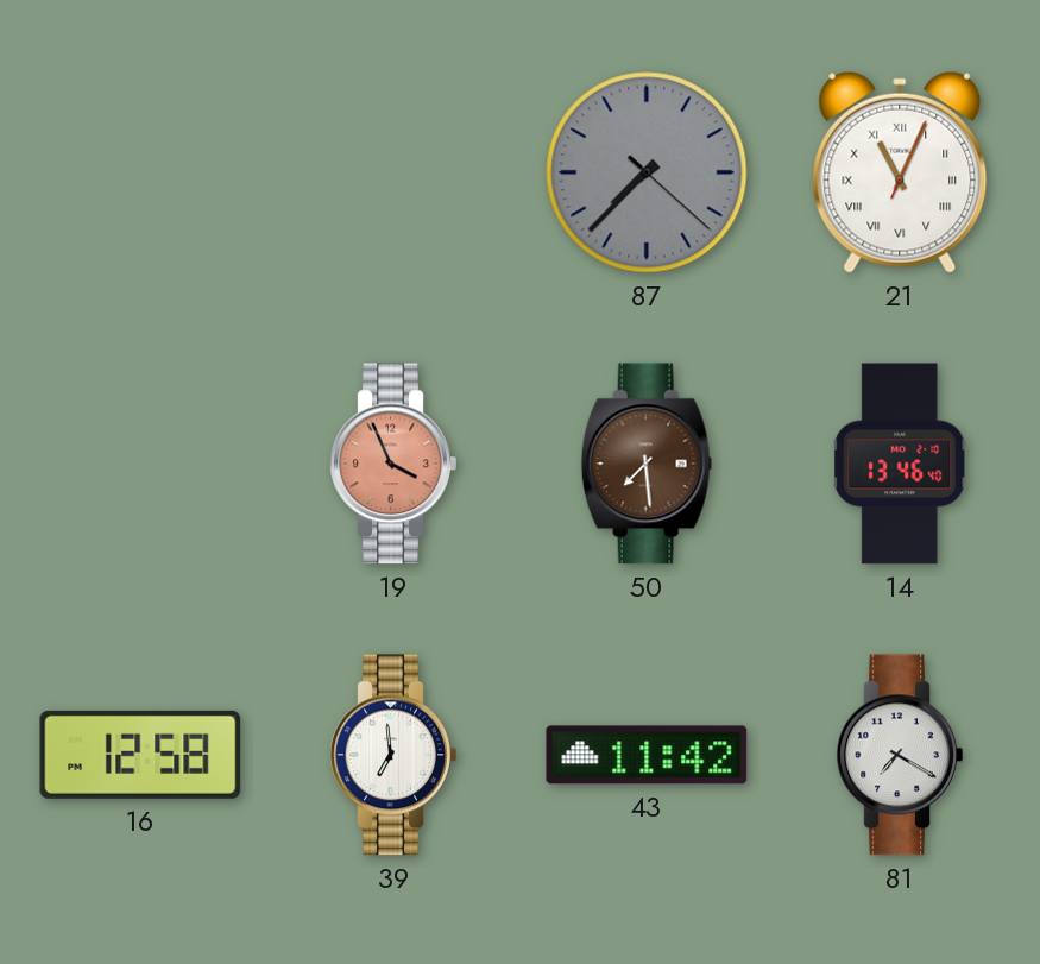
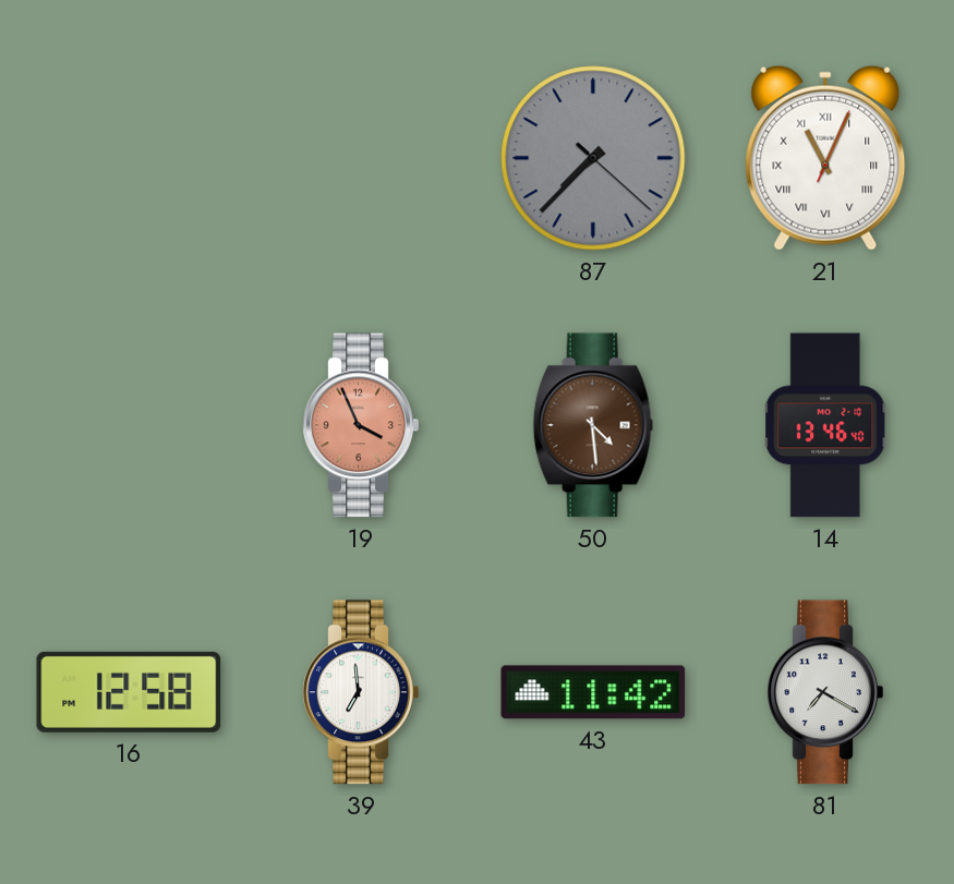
50: 7:29 -> 4:29
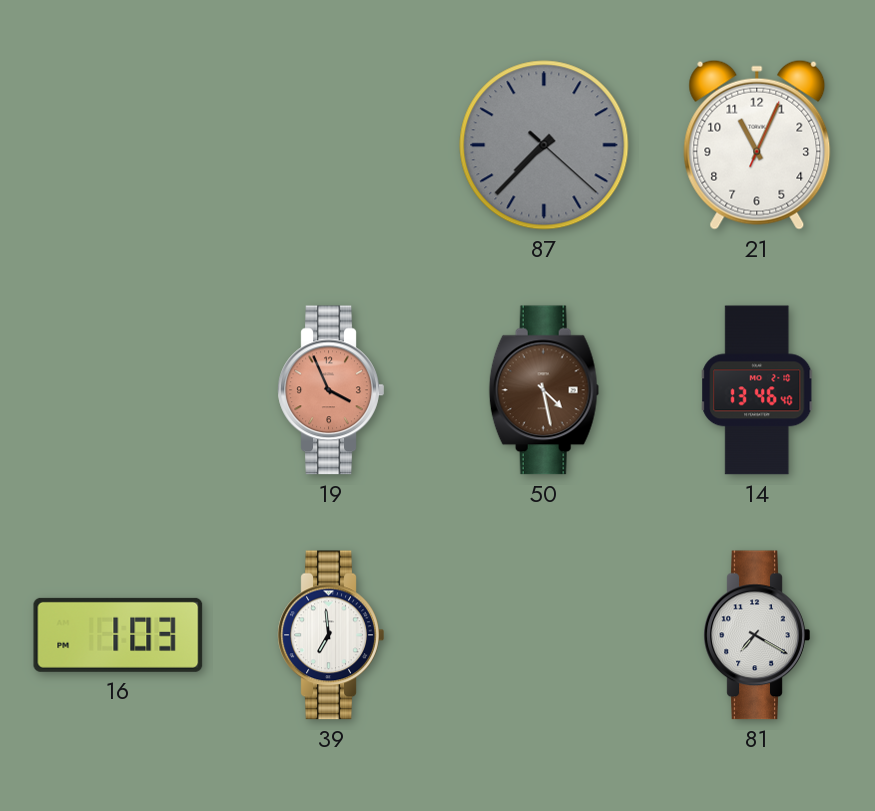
21 numerals: Roman -> Arabic
50: 4:29 -> 4:28
16: 12:58 -> 1:03
43: 11:42 -> none
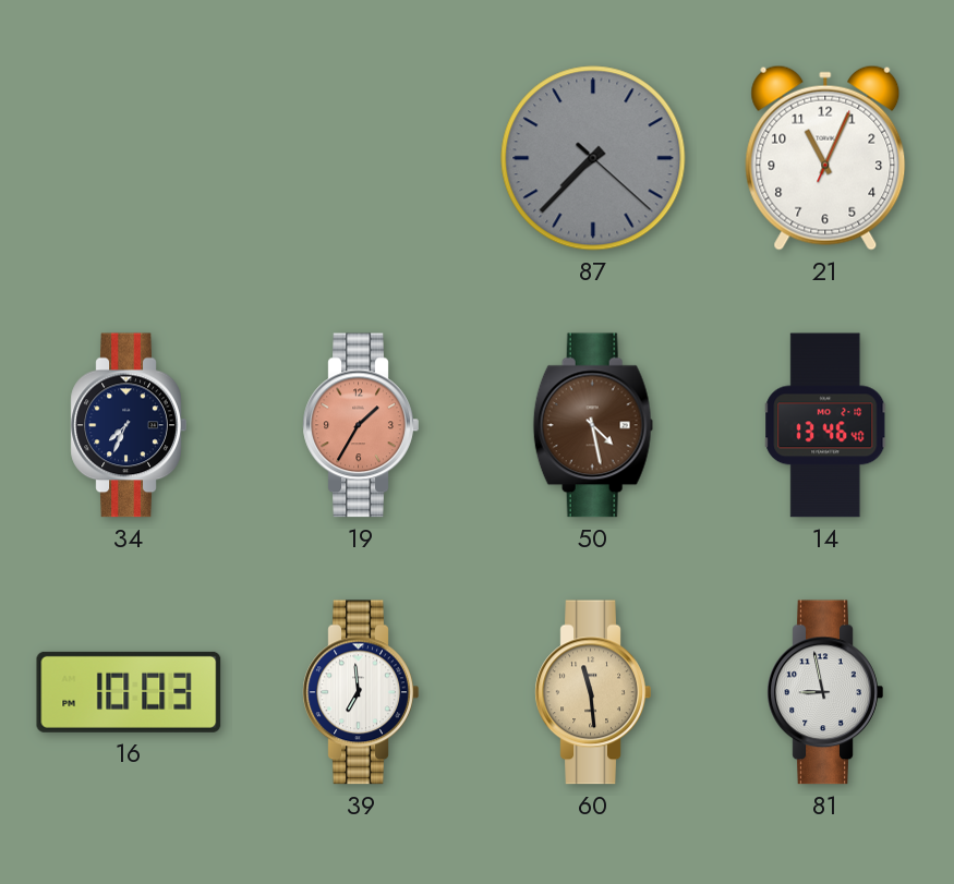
34: none -> 7:34
19: 3:56 -> 1:35
16: 1:03 -> 10:03
60: none -> 11:29
81: 7:20 -> 8:58
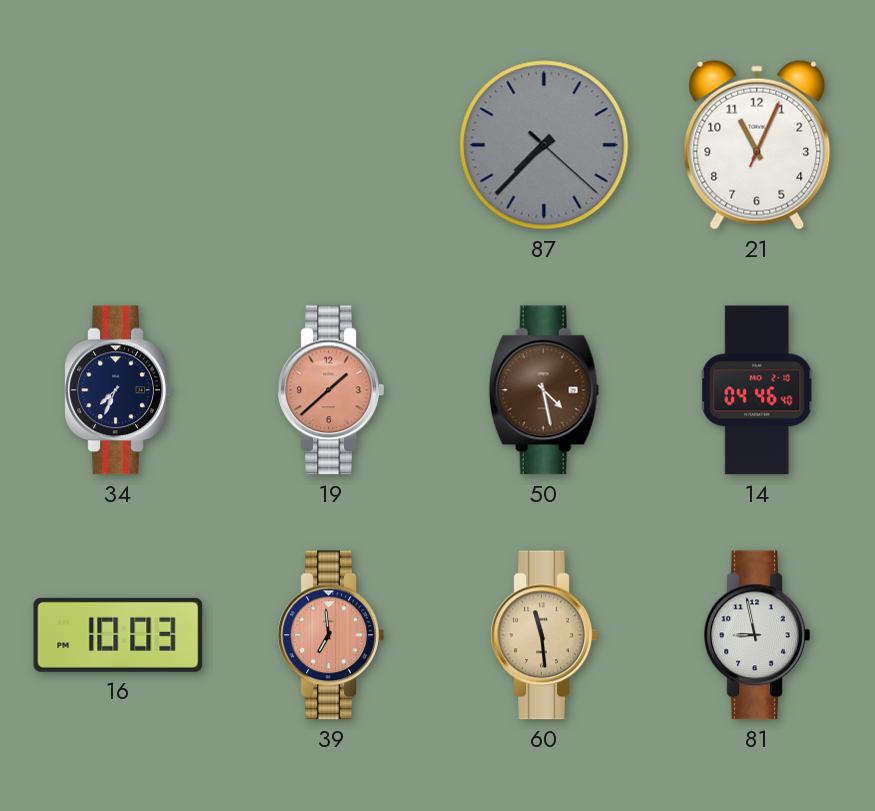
19: 1:35 -> 1:38
14: 13:46 -> 04:46
39 dial: white -> salmon
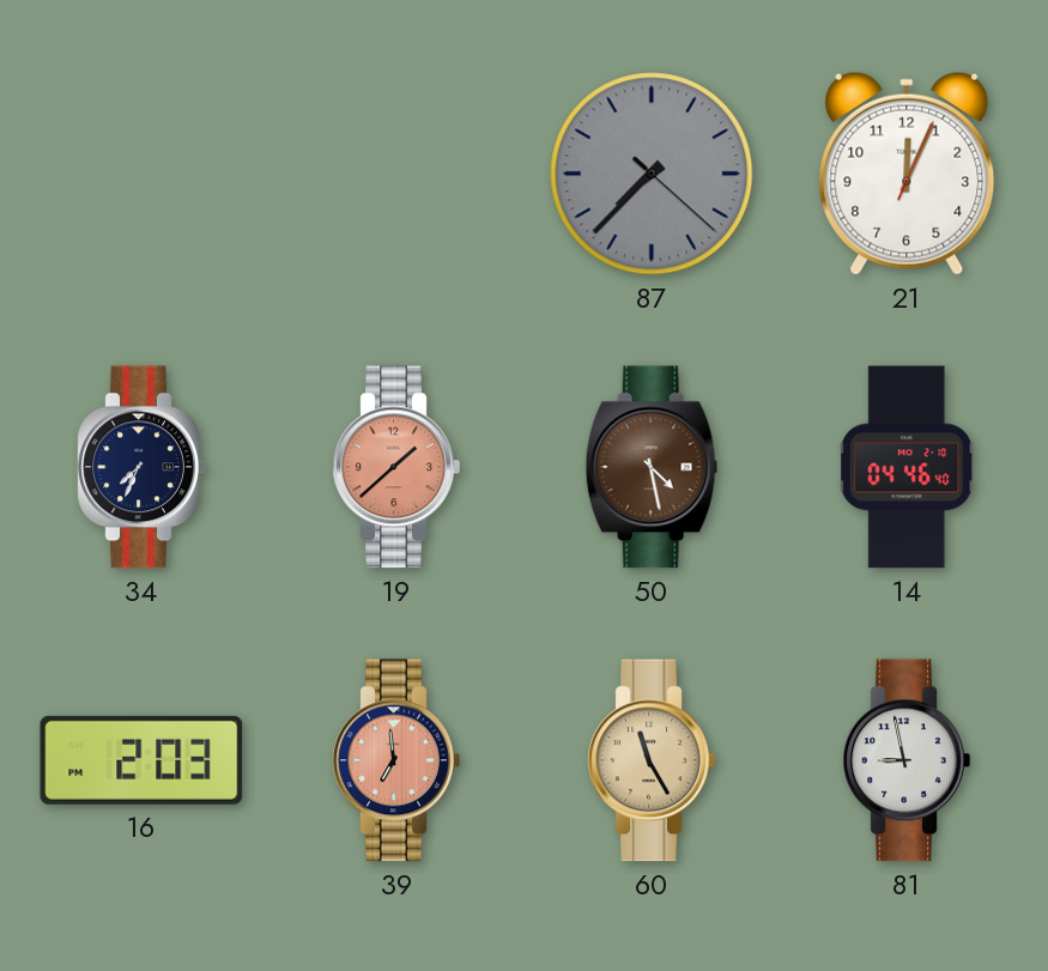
21: 11:04 -> 12:04
16: 10:03 -> 2:03
60: 11:29 -> 11:25
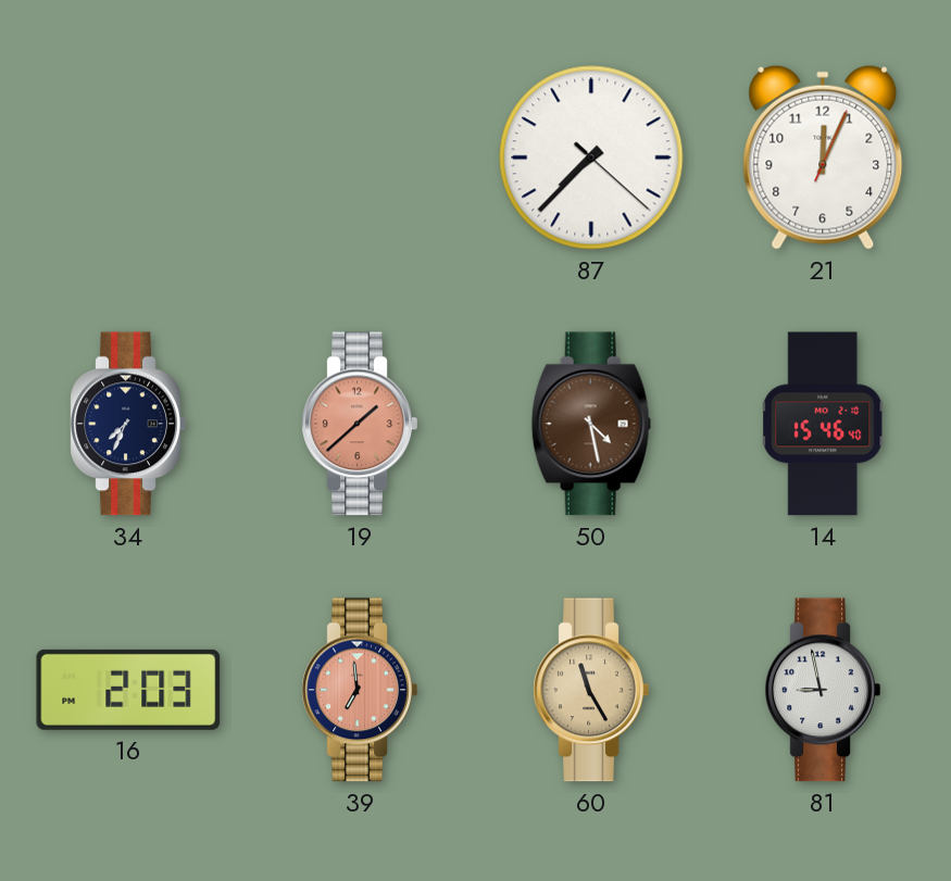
87 dial: grey -> white
14: 04:46 -> 15:46
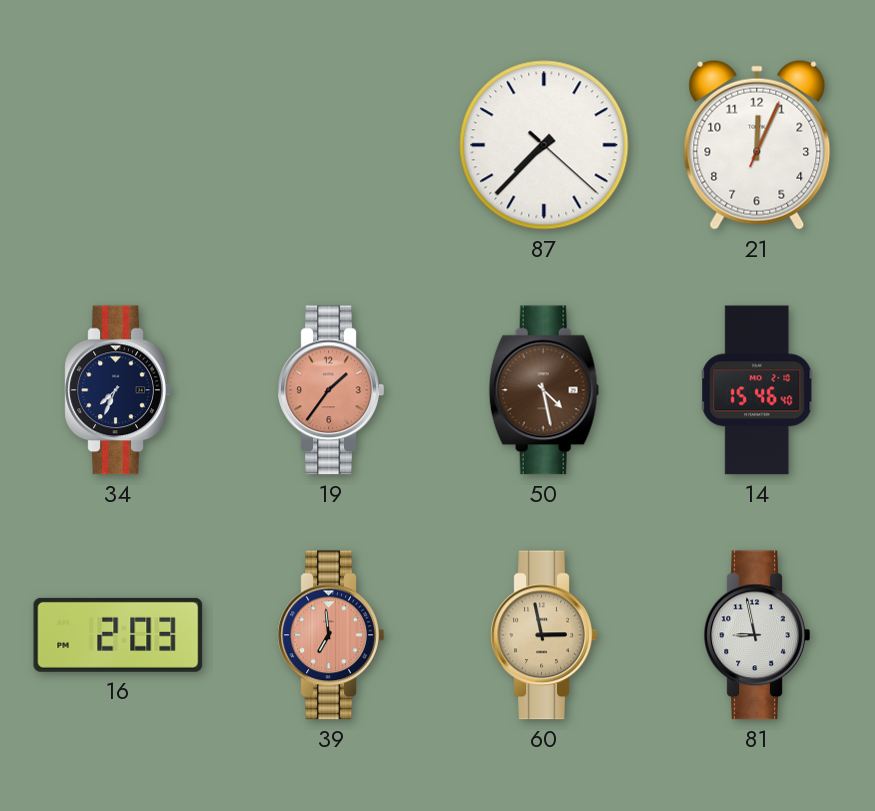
19: 1:38 -> 1:36
60: 11:25 -> 2:58
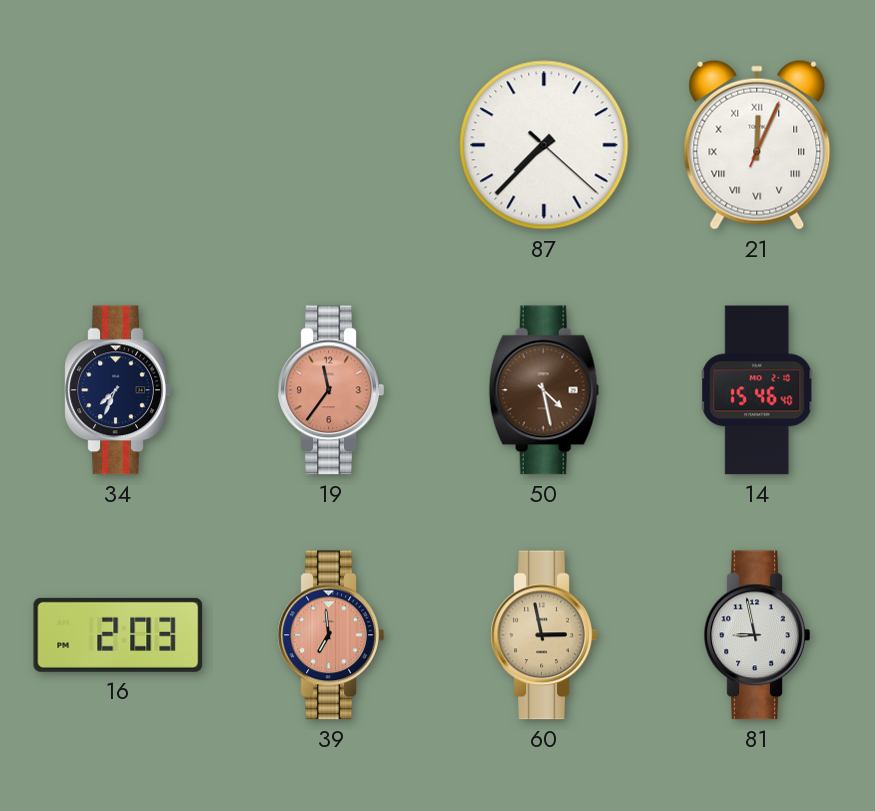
21 numerals: Arabic -> Roman
19: 1:36 -> 11:36
